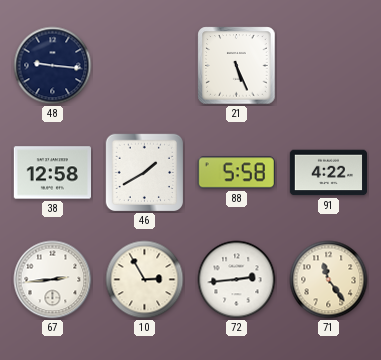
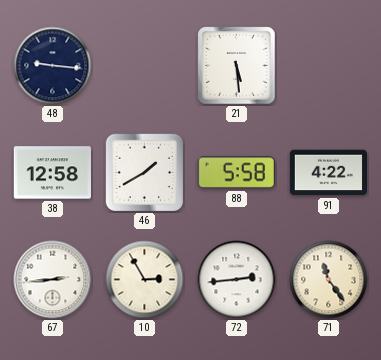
21: 5:26 -> 5:29
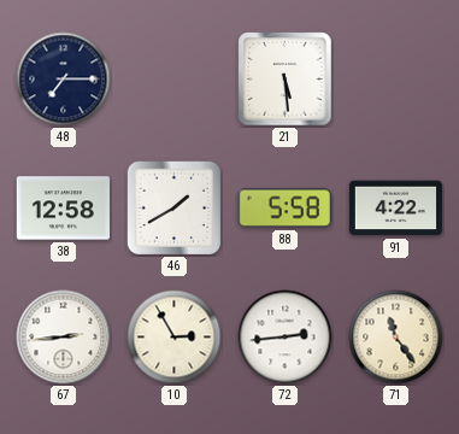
48: 9:16 -> 7:15
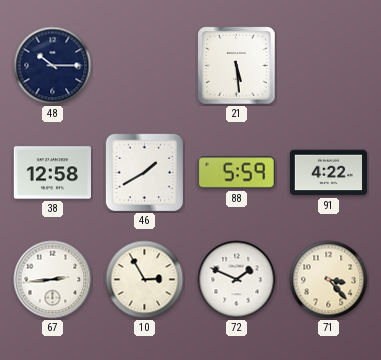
48: 7:15 -> 10:15
88: 5:58 -> 5:59
72: 2:44 -> 1:49
71: 11:24 -> 3:23
